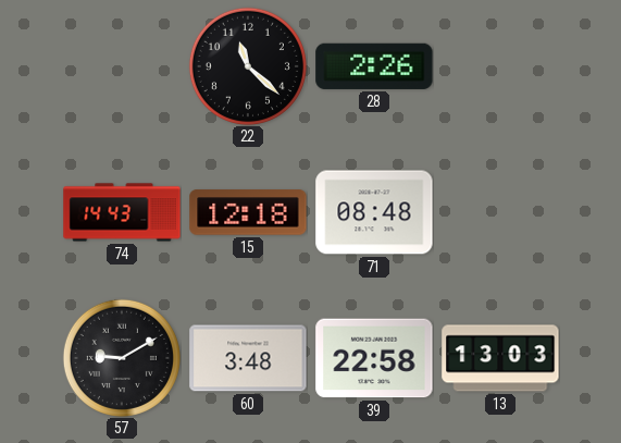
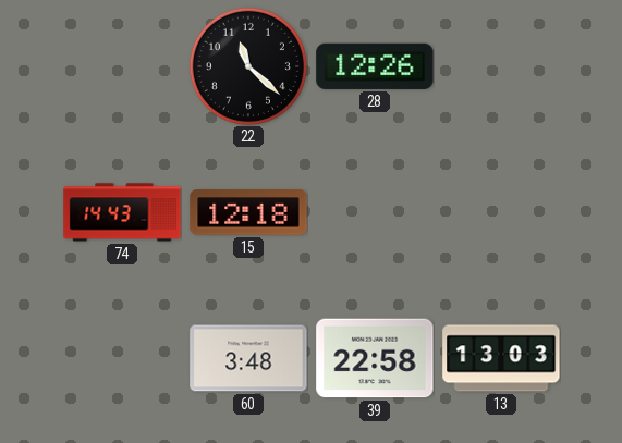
28: 2:26 -> 12:26
71: 08:48 -> none
57: 9:10 -> none
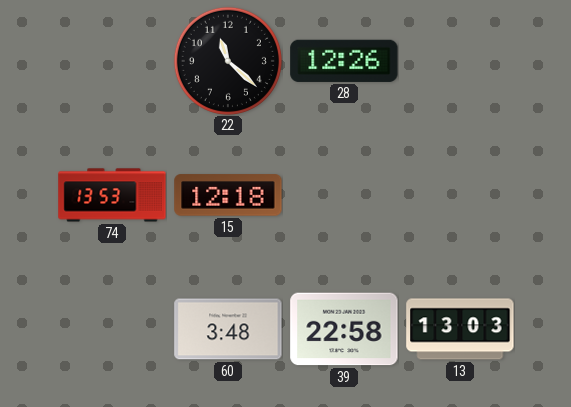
74: 14:43 -> 13:53
